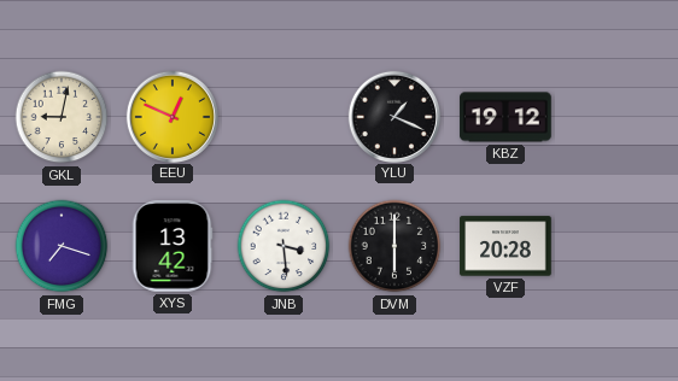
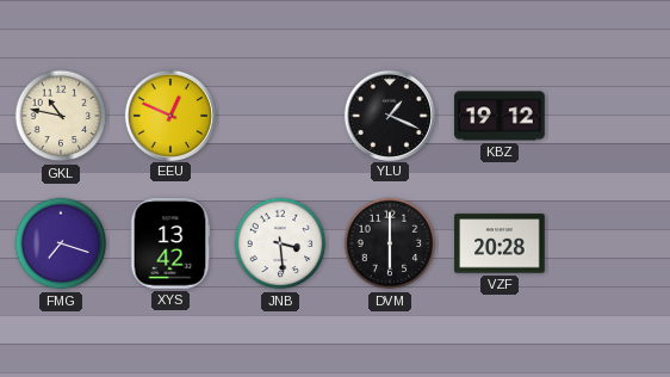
GKL: 9:02 -> 10:47
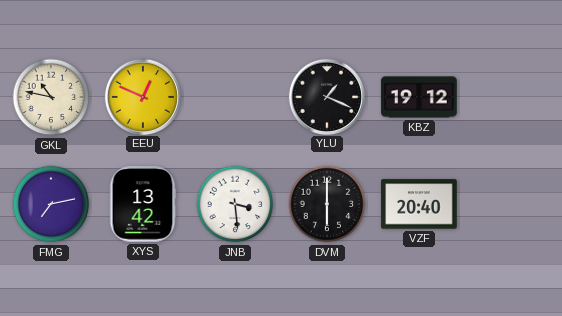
FMG: 7:18 -> 7:13
VZF: 20:28 -> 20:40
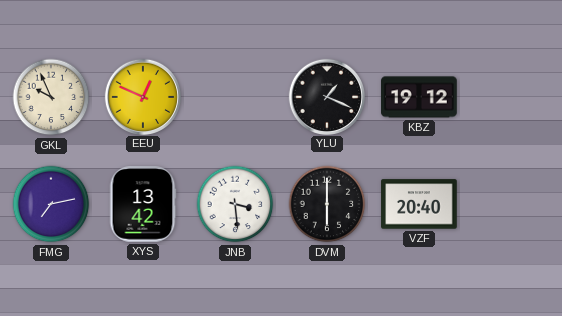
GKL: 10:47 -> 9:56
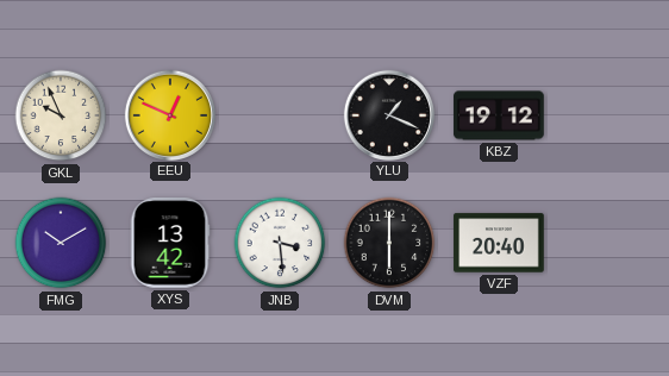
FMG: 7:13 -> 10:10
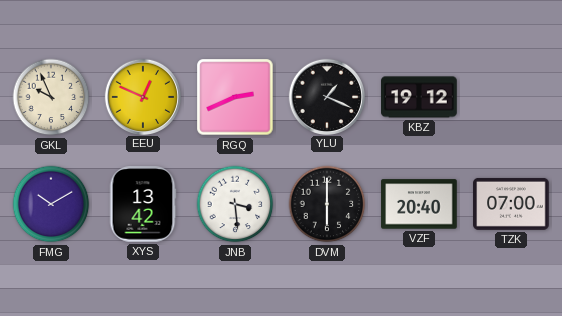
RGQ: none -> 2:41
TZK: none -> 07:00
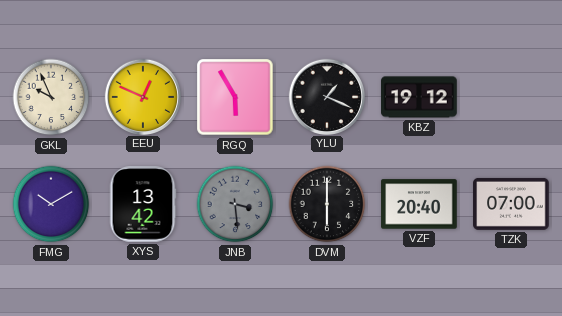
RGQ: 2:41 -> 5:55
JNB dial: white -> grey
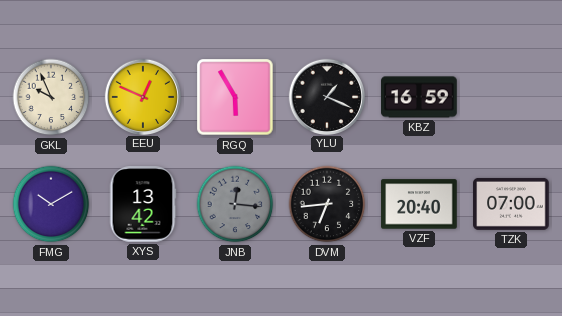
KBZ: 19:12 -> 16:59
JNB: 3:29 -> 12:16
DVM: 6:00 -> 6:44
